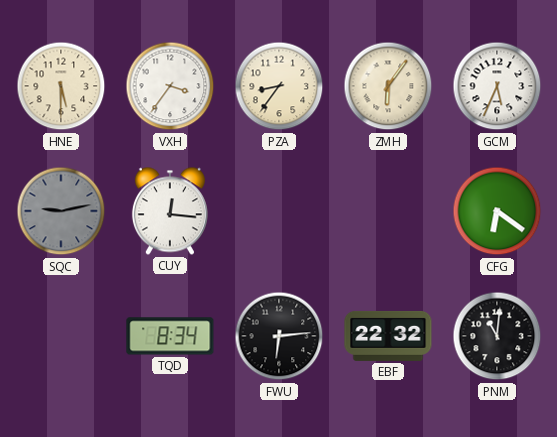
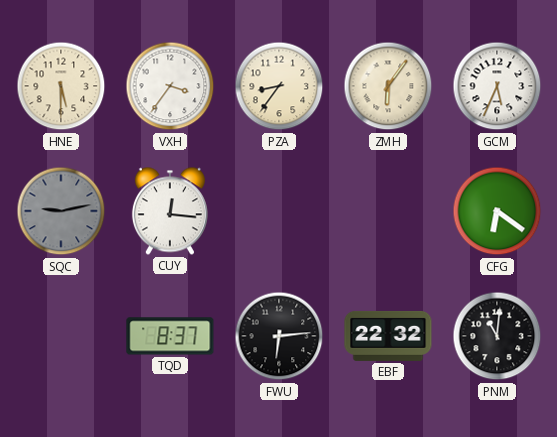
TQD: 8:34 -> 8:37
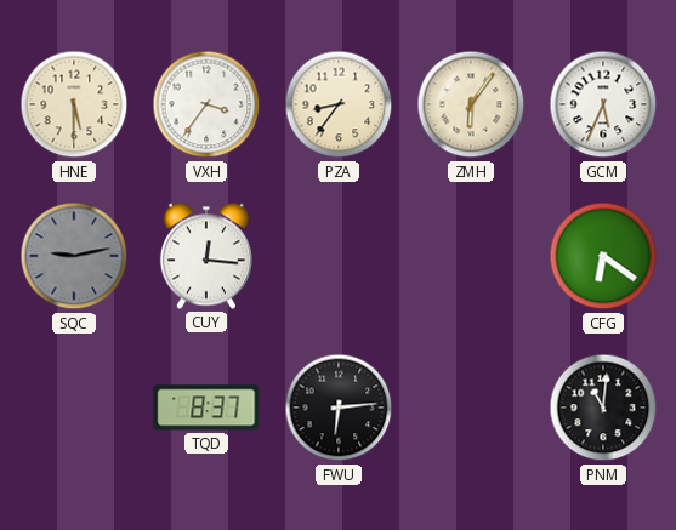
EBF: 22:32 -> none
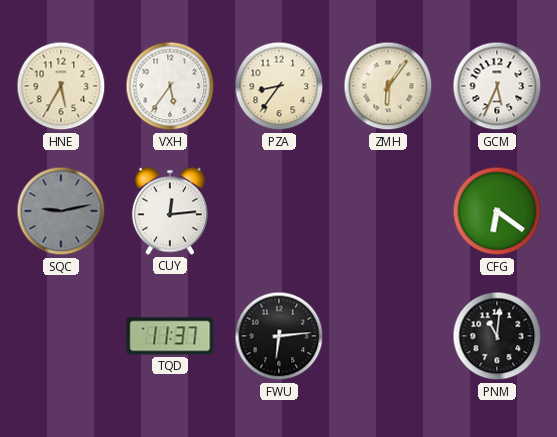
HNE: 5:30 -> 5:35
VXH: 3:36 -> 5:36
CUY: 12:16 -> 12:14
TQD: 8:37 -> 11:37
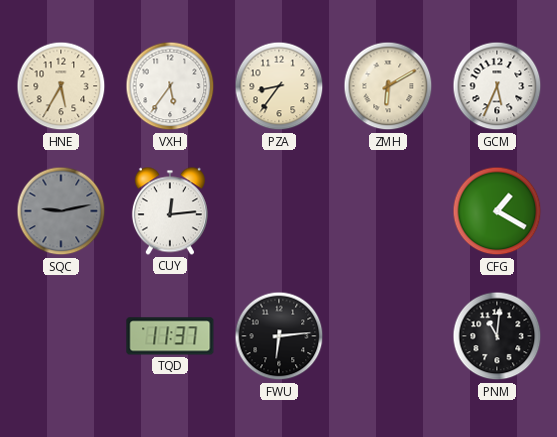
ZMH: 6:06 -> 6:10
CFG: 6:21 -> 1:20
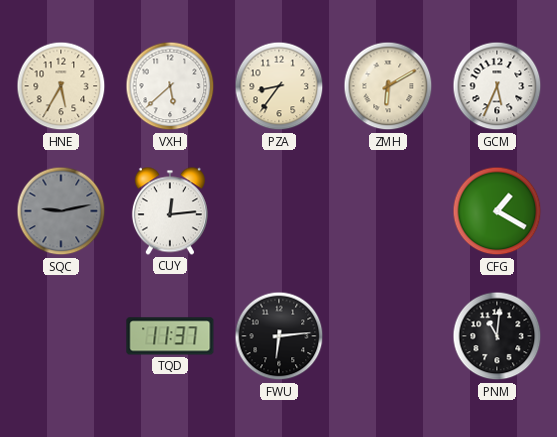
VXH: 5:36 -> 5:38
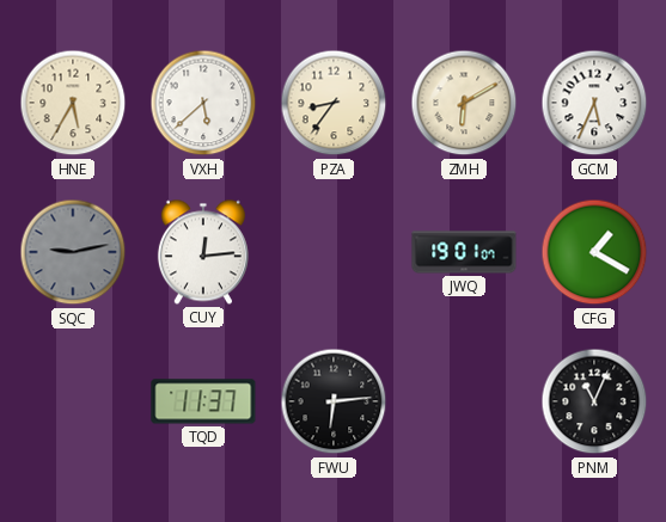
JWQ: none -> 19:01
PNM: 11:01 -> 11:04
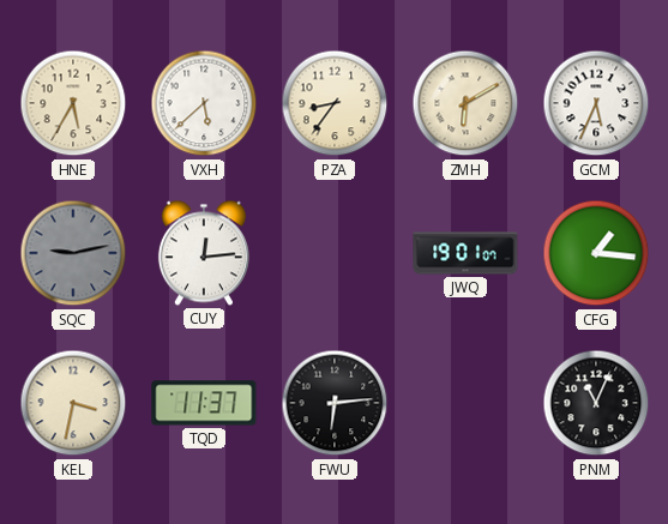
CFG: 1:20 -> 1:16
KEL: none -> 3:32
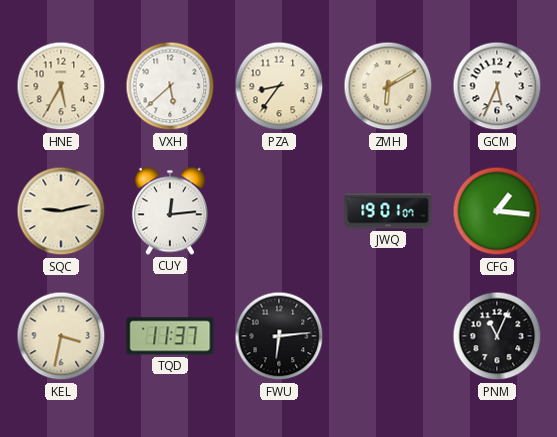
SQC dial: grey -> cream
